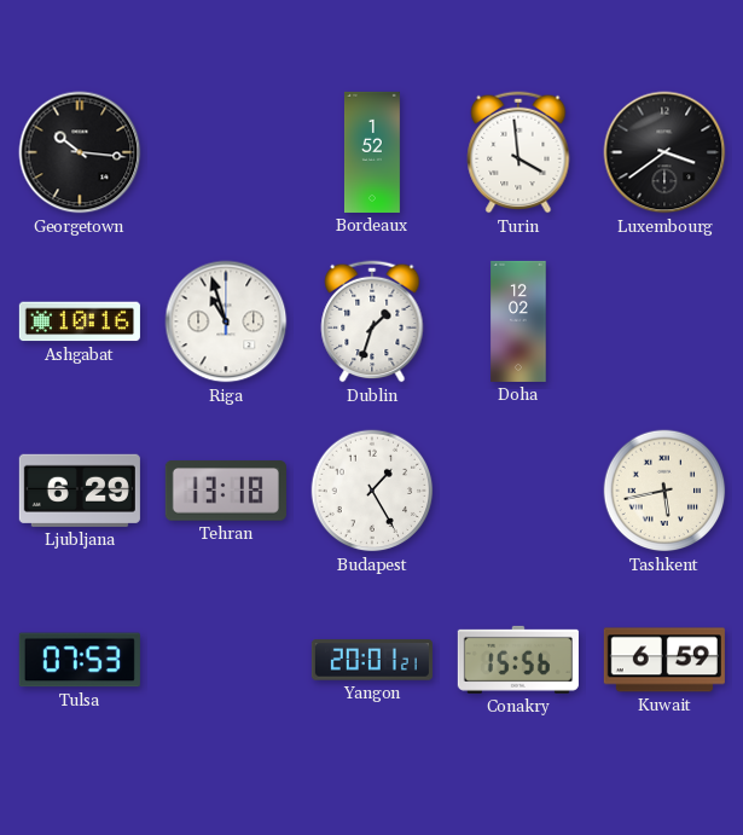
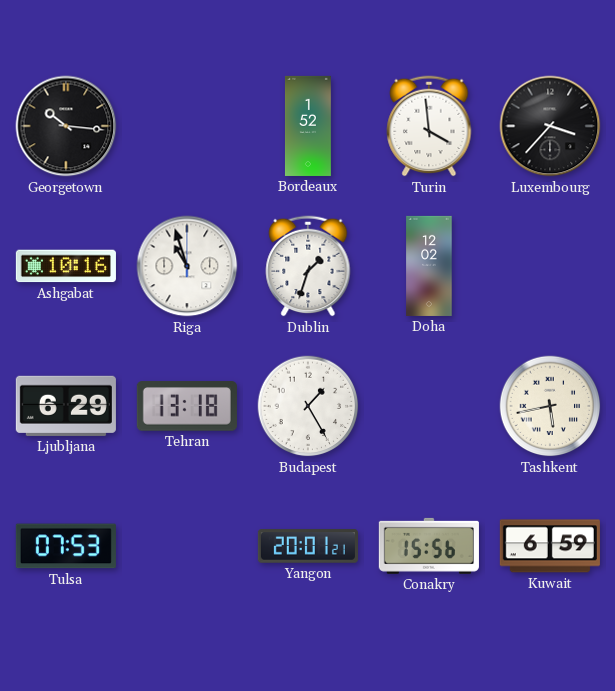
Luxembourg: 3:39 -> 3:37
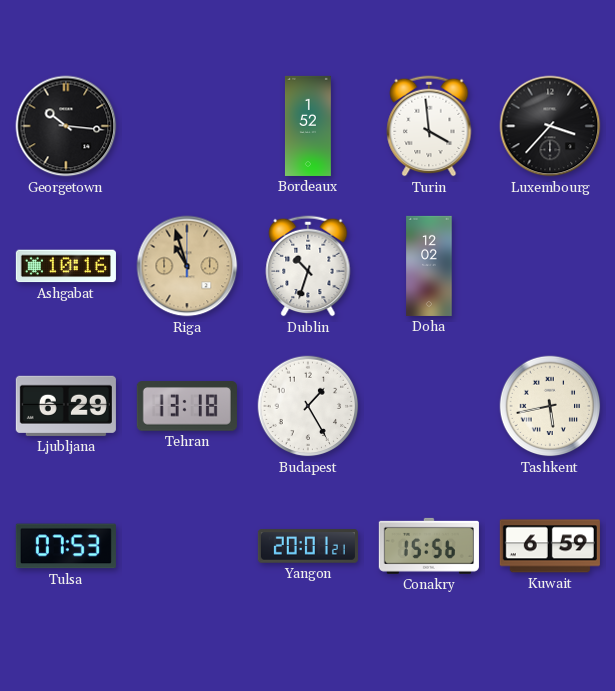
Riga dial: white -> champagne
Dublin: 1:33 -> 10:33
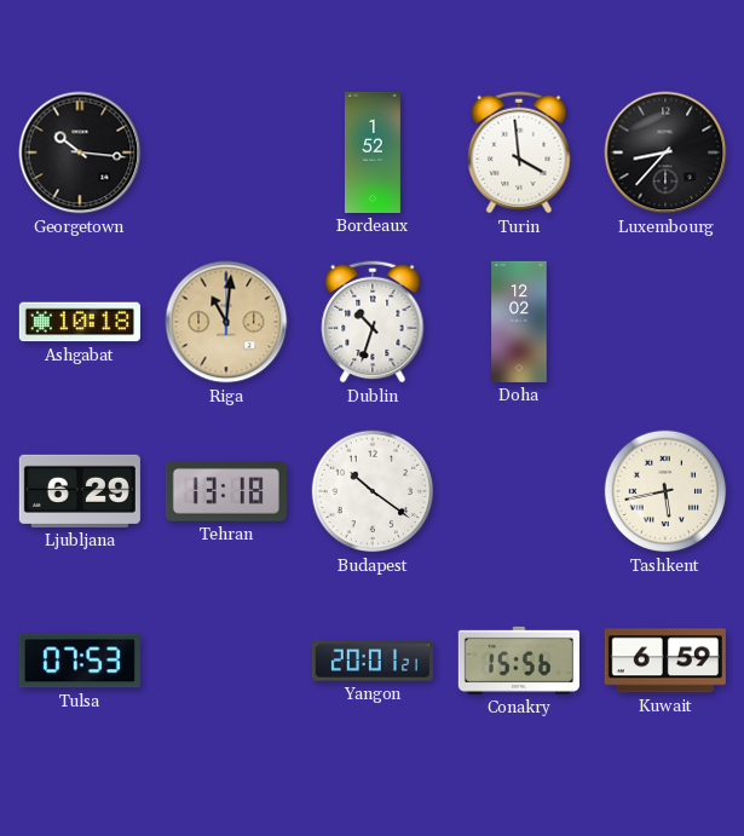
Luxembourg: 3:37 -> 8:37
Ashgabat: 10:16 -> 10:18
Riga: 10:57 -> 11:01
Budapest: 1:25 -> 10:21
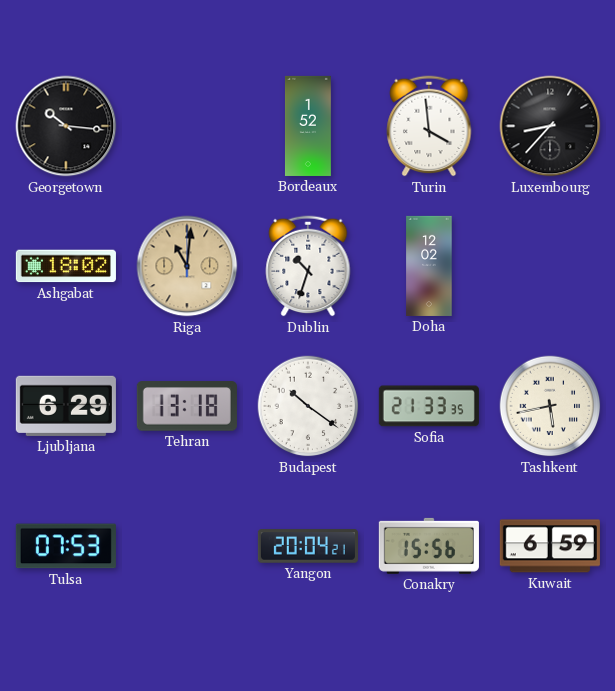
Ashgabat: 10:18 -> 18:02
Sofia: none -> 21:33
Yangon: 20:01 -> 20:04
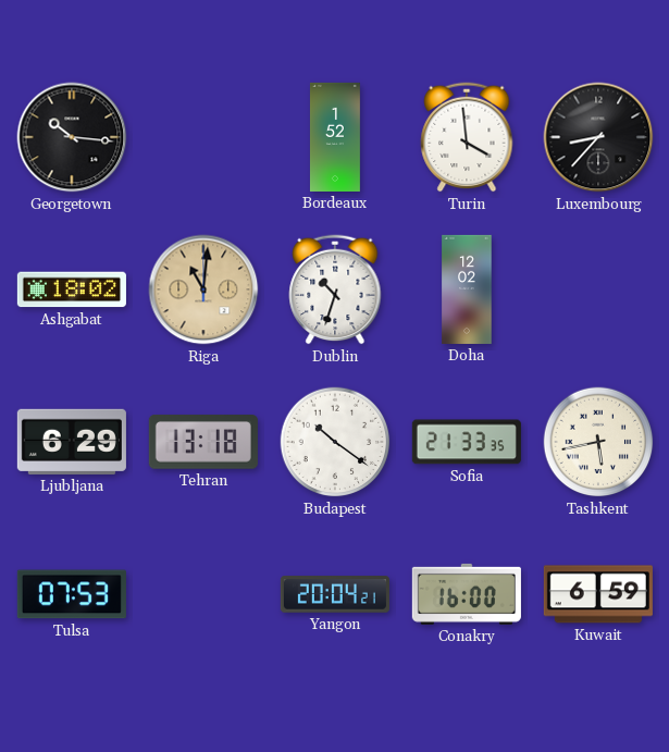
Conakry: 15:56 -> 16:00
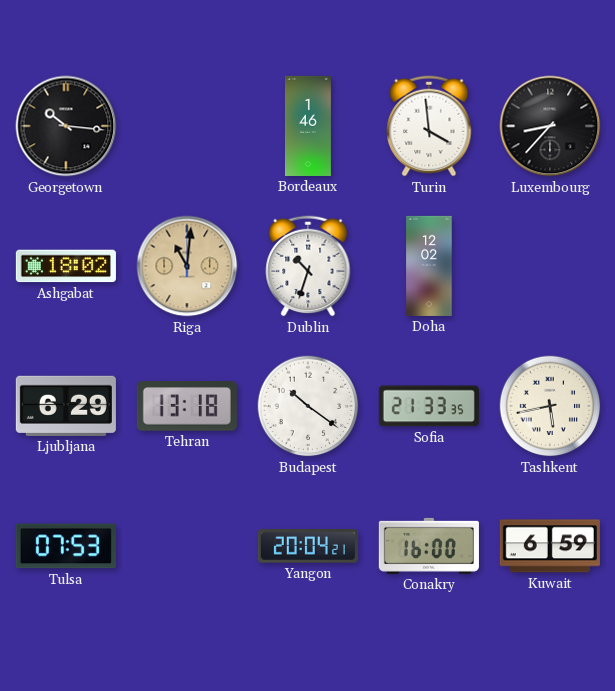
Bordeaux: 1:52 -> 1:46
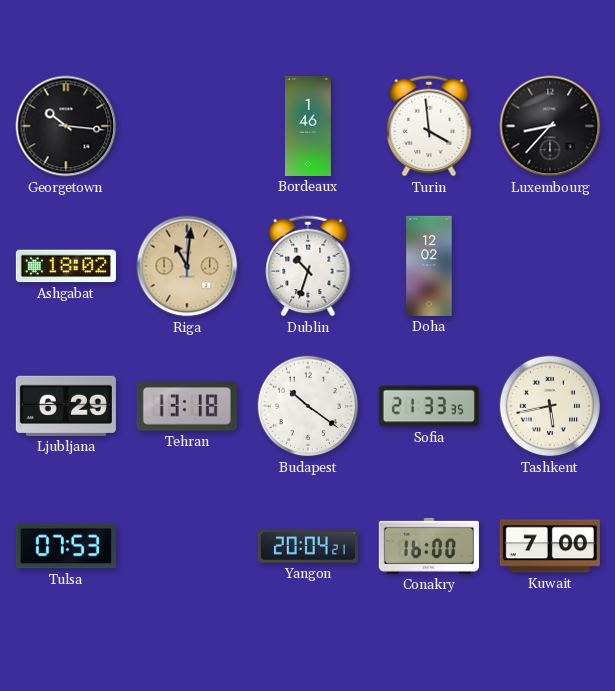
Kuwait: 6:59 -> 7:00
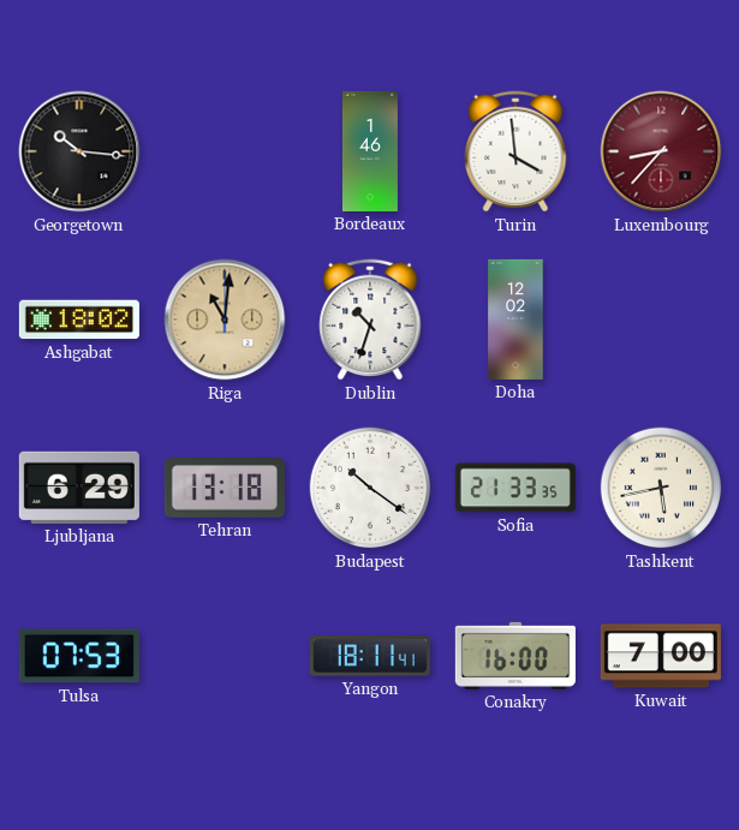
Luxembourg dial: black -> burgundy
Yangon: 20:04 -> 18:11
